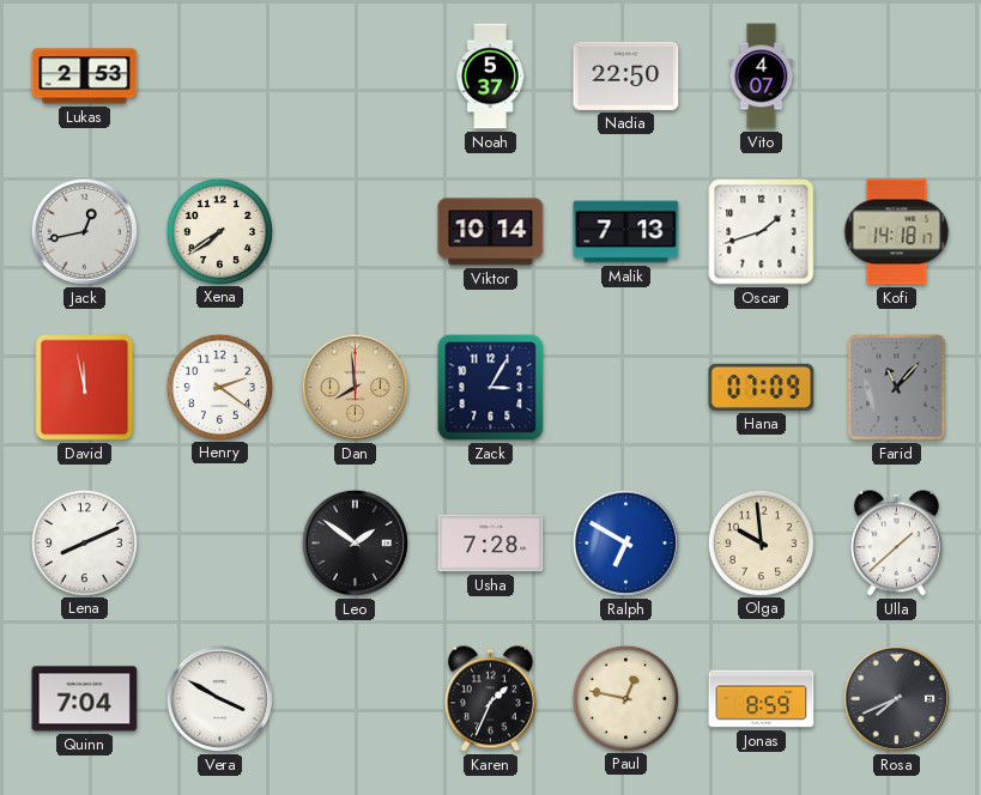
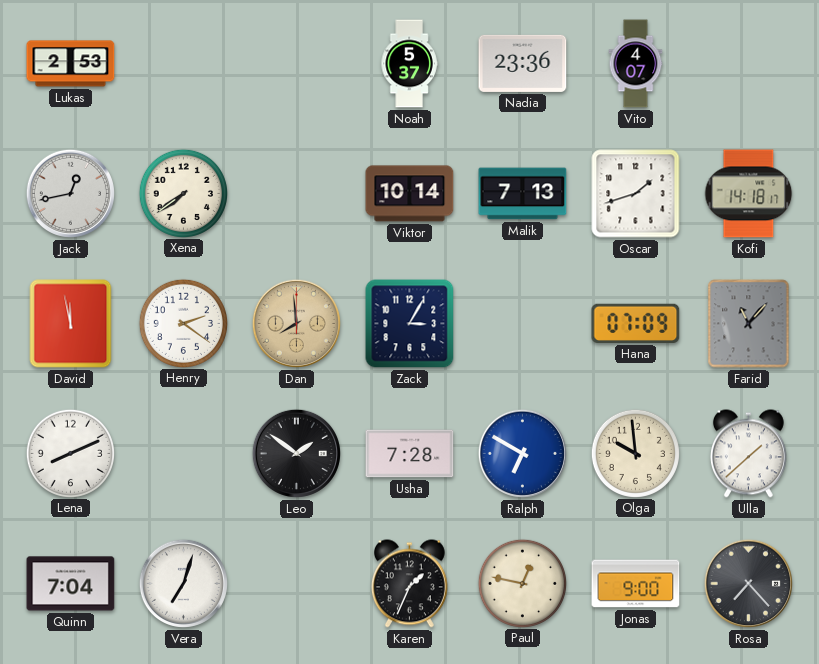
Nadia: 22:50 -> 23:36
Vera: 3:50 -> 7:03
Jonas: 8:59 -> 9:00
Rosa: 7:41 -> 7:23
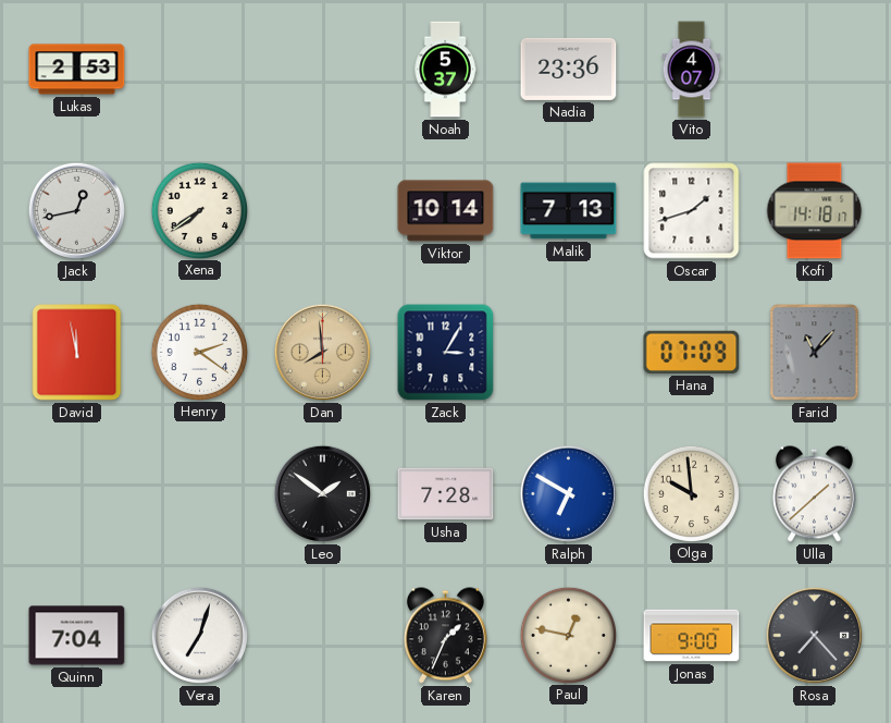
Lena: 8:11 -> none
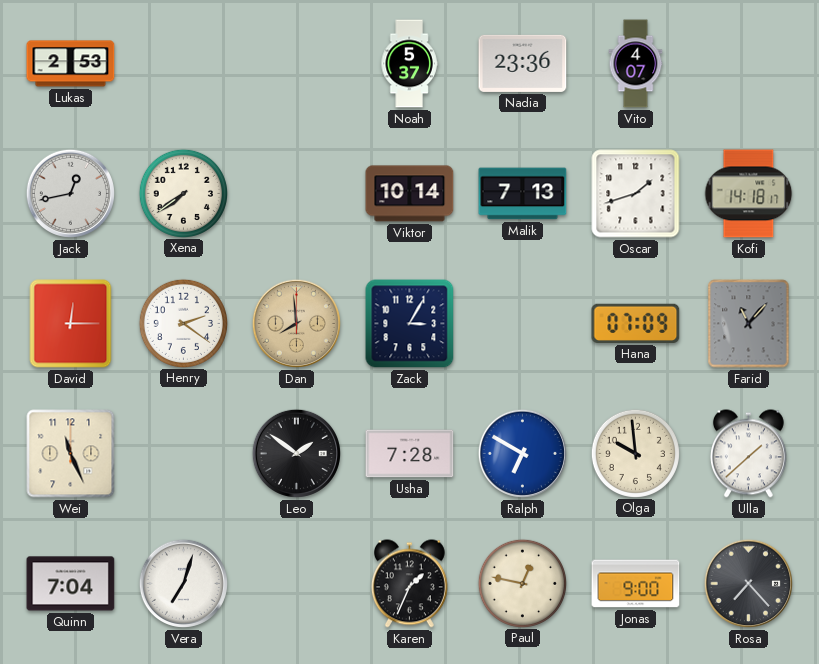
David: 11:58 -> 12:15
Wei: none -> 11:26
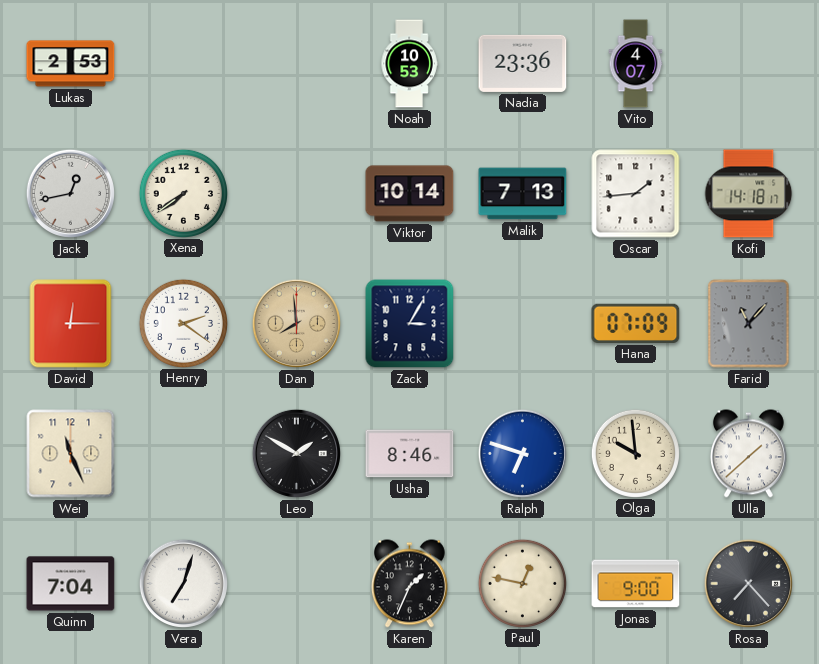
Noah: 5:37 -> 10:53
Oscar: 1:42 -> 1:44
Leo: 1:51 -> 1:50
Usha: 7:28 -> 8:46
Ralph: 6:50 -> 6:48
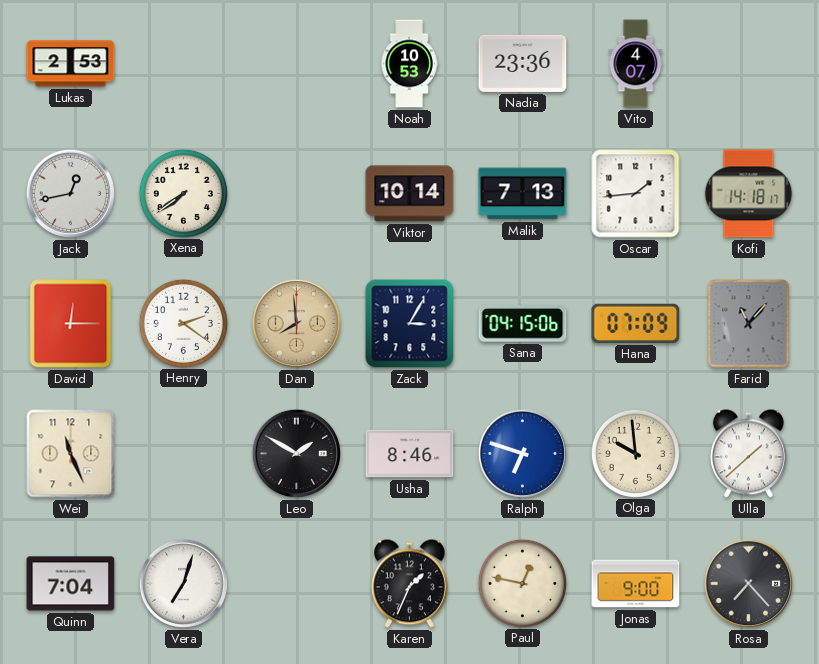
Sana: none -> 04:15
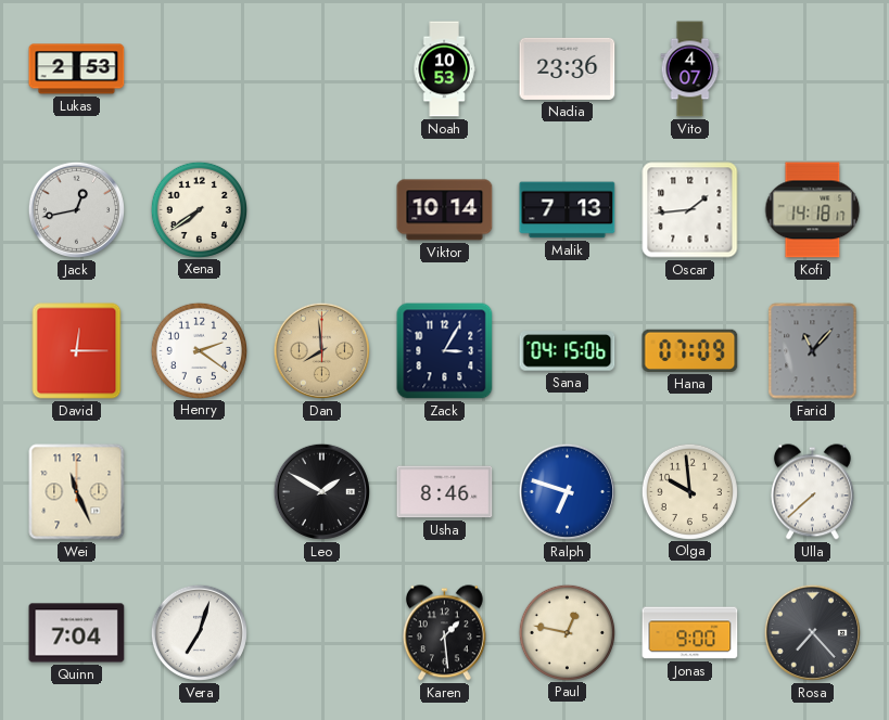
Ulla: 1:38 -> 7:38
Karen: 1:34 -> 1:29
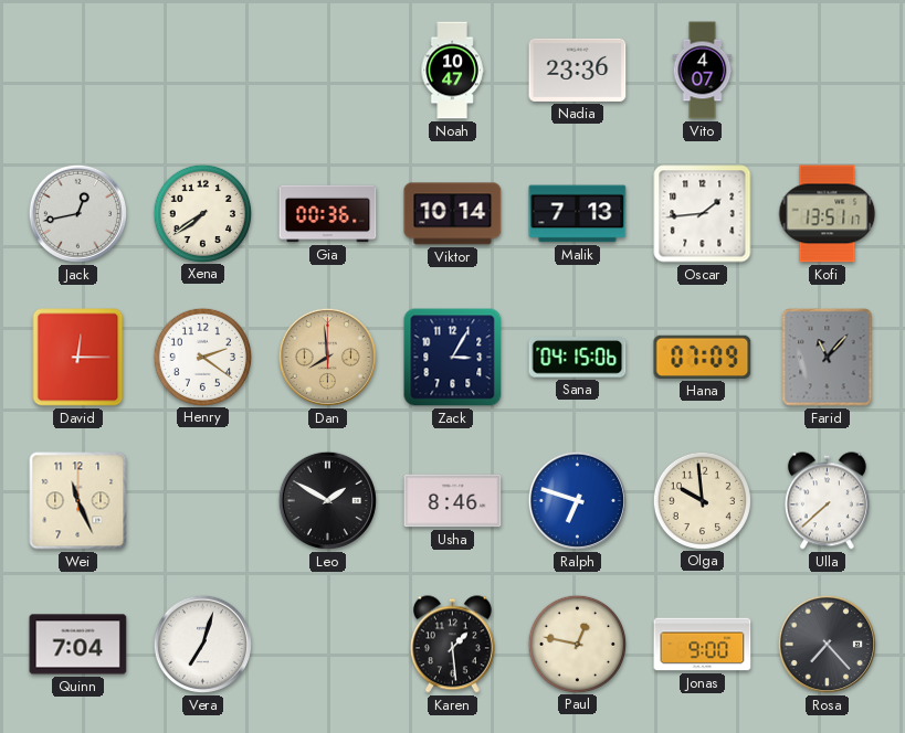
Lukas: 2:53 -> none
Noah: 10:53 -> 10:47
Gia: none -> 00:36
Kofi: 14:18 -> 13:51
